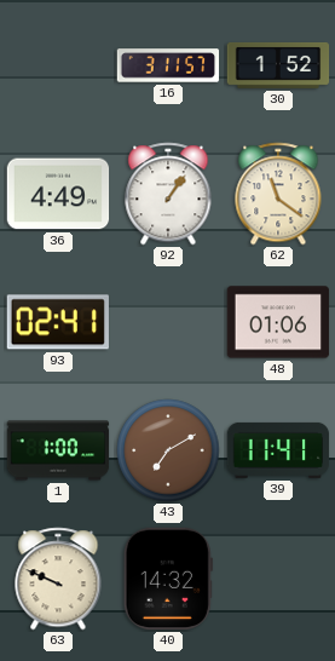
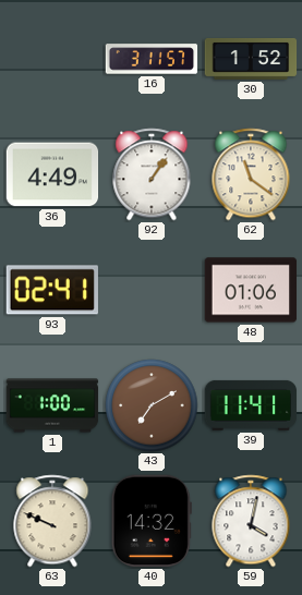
59: none -> 4:02
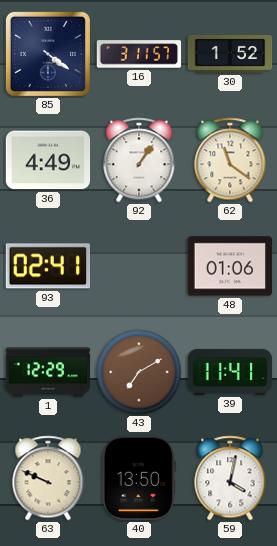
85: none -> 4:21
1: 1:00 -> 12:29
40: 14:32 -> 13:50
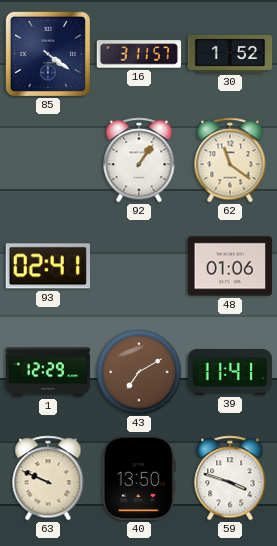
36: 4:49 -> none
59: 4:02 -> 3:48
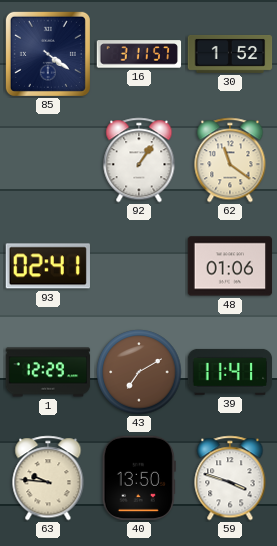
63: 9:49 -> 9:46
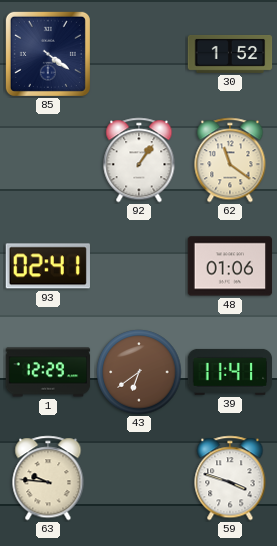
16: 3:11 -> none
43: 7:10 -> 6:39
40: 13:50 -> none
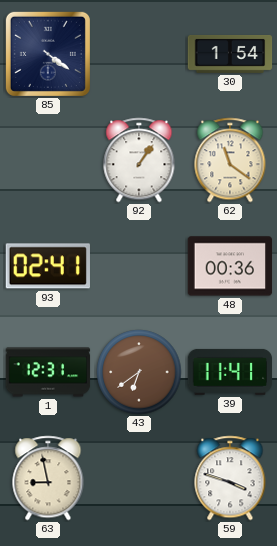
30: 1:52 -> 1:54
48: 01:06 -> 00:36
1: 12:29 -> 12:31
63: 9:46 -> 8:58
